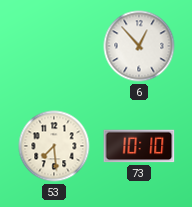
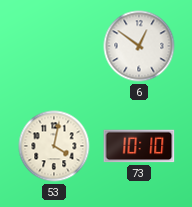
6: 12:53 -> 12:51
53: 7:29 -> 4:02
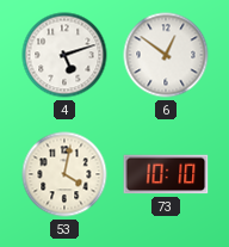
4: none -> 5:12
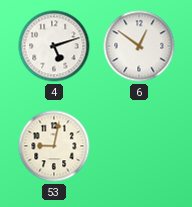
53: 4:02 -> 9:02
73: 10:10 -> none
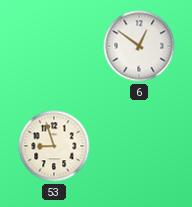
4: 5:12 -> none
53: 9:02 -> 8:57
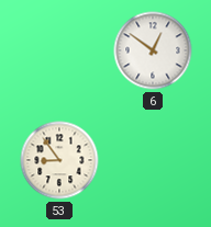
53: 8:57 -> 8:54
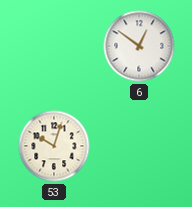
53: 8:54 -> 10:03
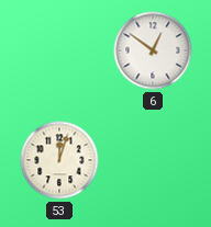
53: 10:03 -> 12:03
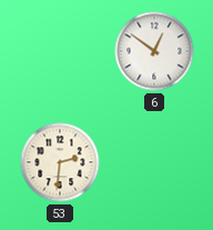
53: 12:03 -> 2:31
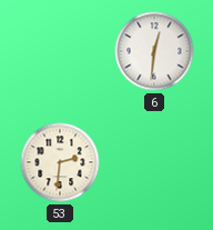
6: 12:51 -> 12:31
